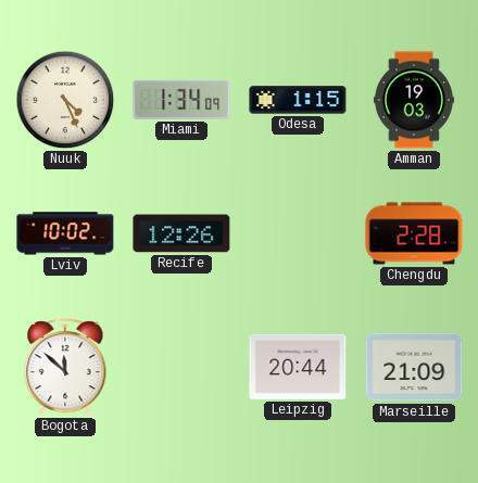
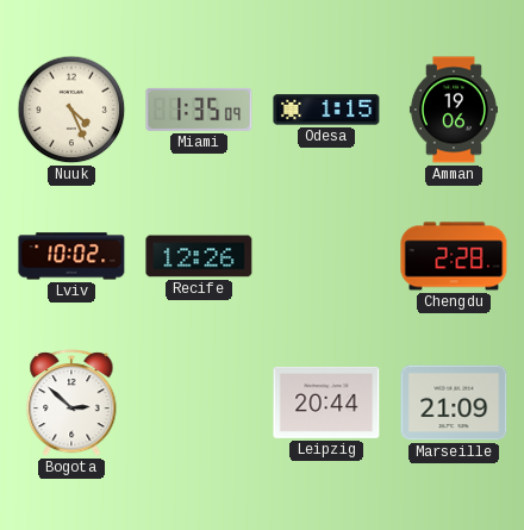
Miami: 1:34 -> 1:35
Amman: 19:03 -> 19:06
Bogota: 11:52 -> 2:52
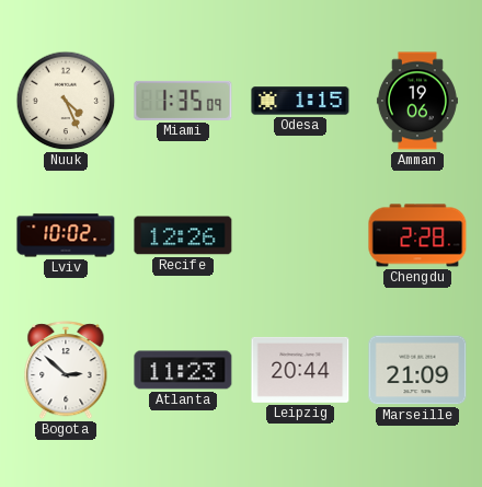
Atlanta: none -> 11:23
